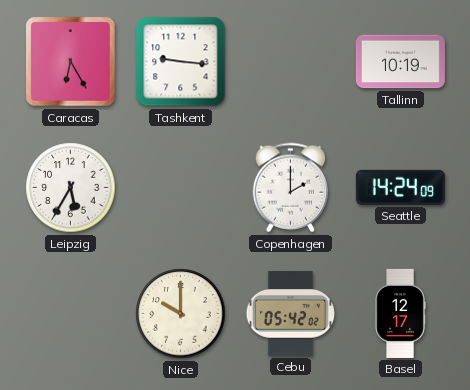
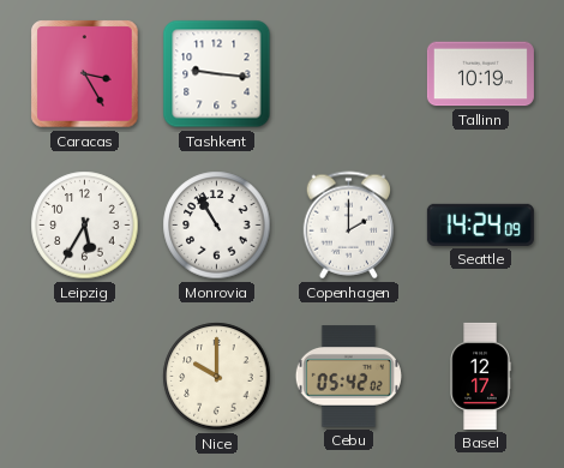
Caracas: 6:25 -> 3:25
Monrovia: none -> 10:55
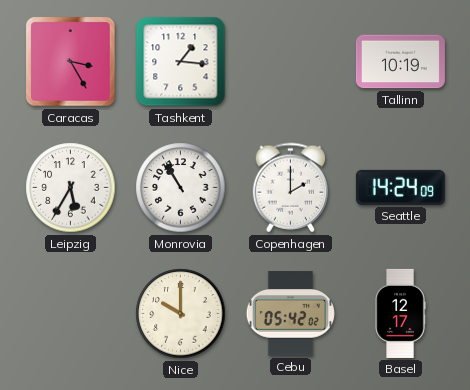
Tashkent: 9:16 -> 1:16
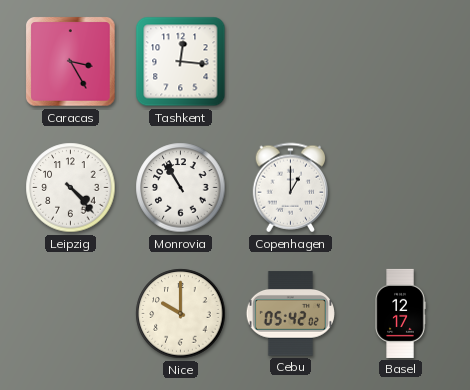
Tashkent: 1:16 -> 12:16
Tallinn: 10:19 -> none
Leipzig: 5:35 -> 4:23
Copenhagen: 2:00 -> 1:00
Seattle: 14:24 -> none
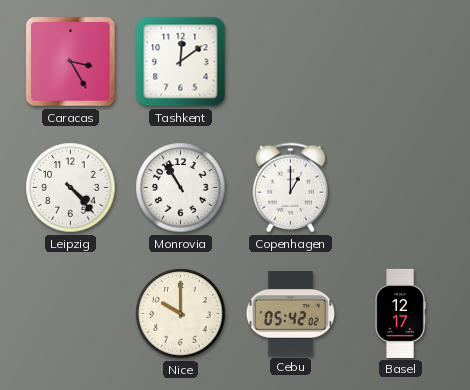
Tashkent: 12:16 -> 12:09
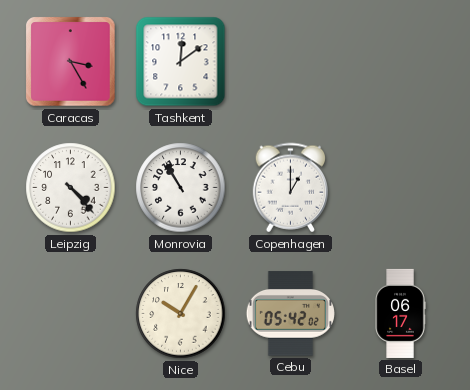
Nice: 10:00 -> 10:05
Basel: 12:17 -> 06:17
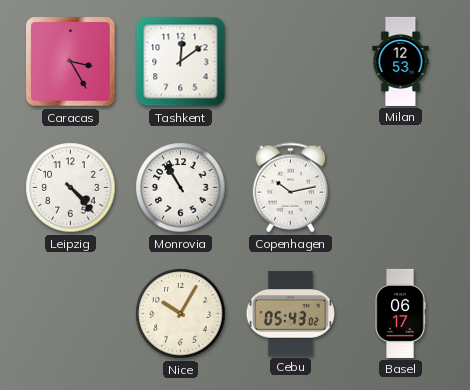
Milan: none -> 12:53
Copenhagen: 1:00 -> 10:13
Cebu: 05:42 -> 05:43
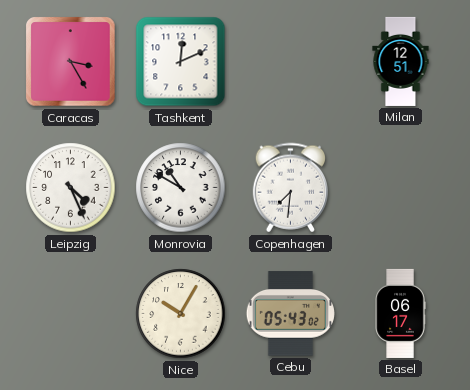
Tashkent: 12:09 -> 12:11
Milan: 12:53 -> 12:51
Leipzig: 4:23 -> 4:26
Monrovia: 10:55 -> 10:50
Copenhagen: 10:13 -> 7:31
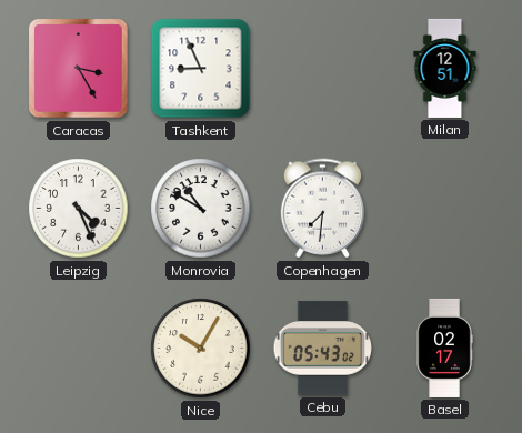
Tashkent: 12:11 -> 8:56
Basel: 06:17 -> 02:17
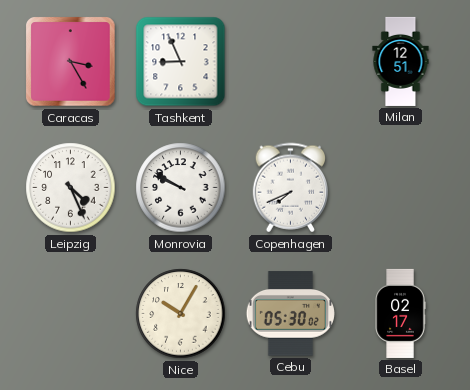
Monrovia: 10:50 -> 9:50
Copenhagen: 7:31 -> 7:41
Cebu: 05:43 -> 05:30
